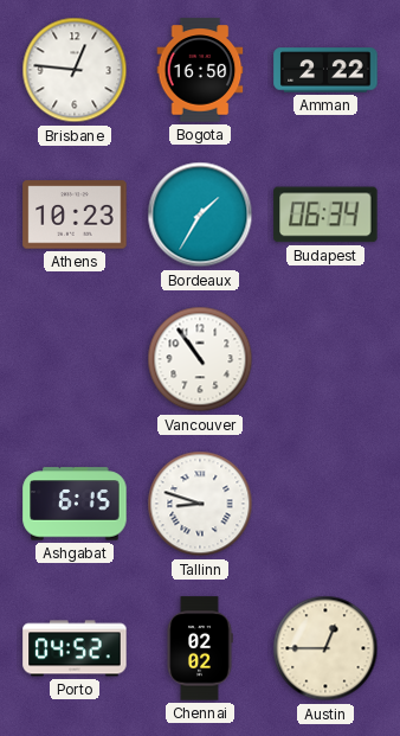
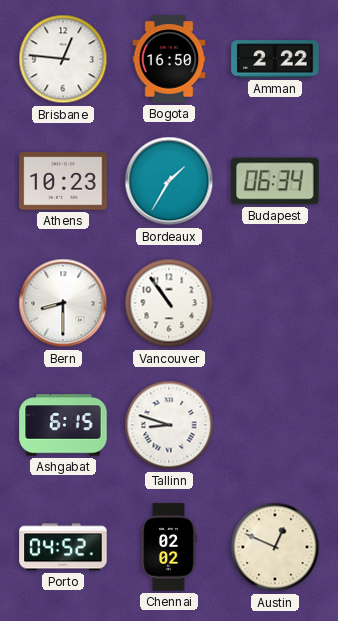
Bern: none -> 8:30
Austin: 12:45 -> 12:49
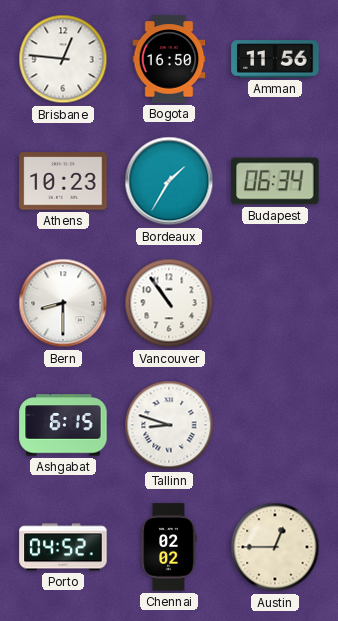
Amman: 2:22 -> 11:56
Austin: 12:49 -> 12:45
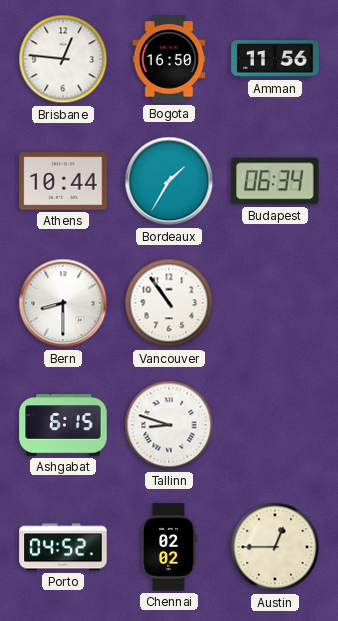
Athens: 10:23 -> 10:44
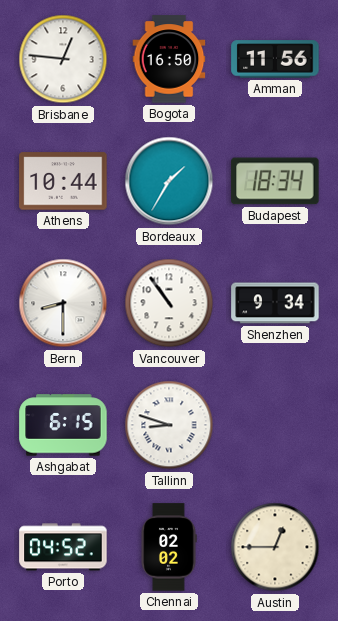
Budapest: 06:34 -> 18:34
Shenzhen: none -> 9:34
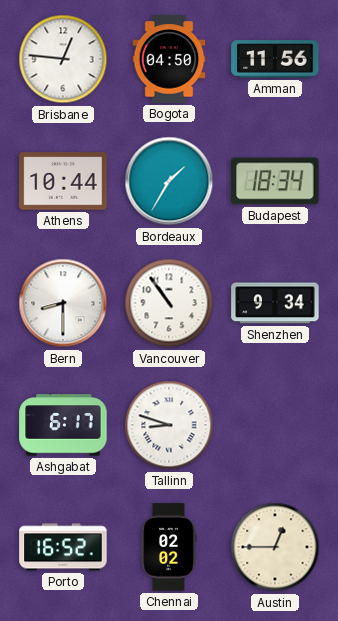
Bogota: 16:50 -> 04:50
Ashgabat: 6:15 -> 6:17
Porto: 04:52 -> 16:52
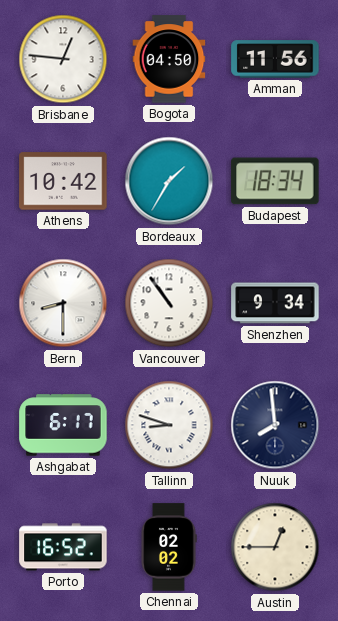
Athens: 10:44 -> 10:42
Nuuk: none -> 7:59
